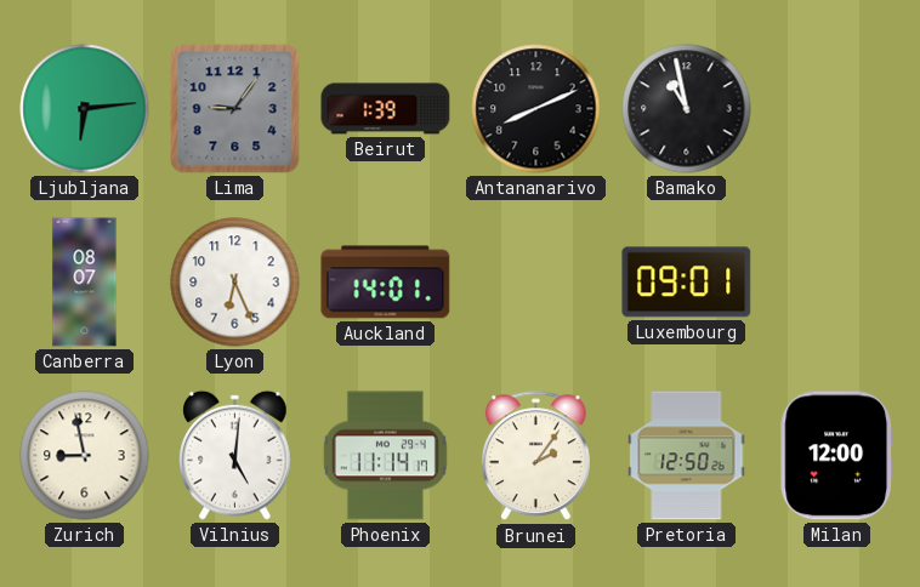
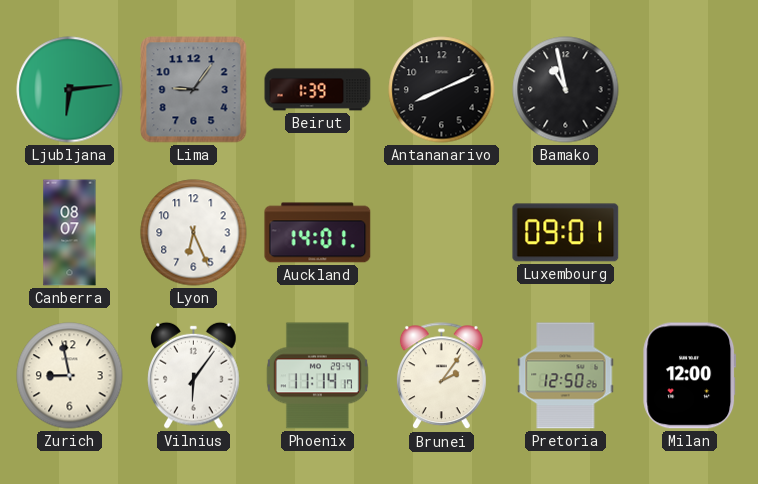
Vilnius: 5:01 -> 6:06
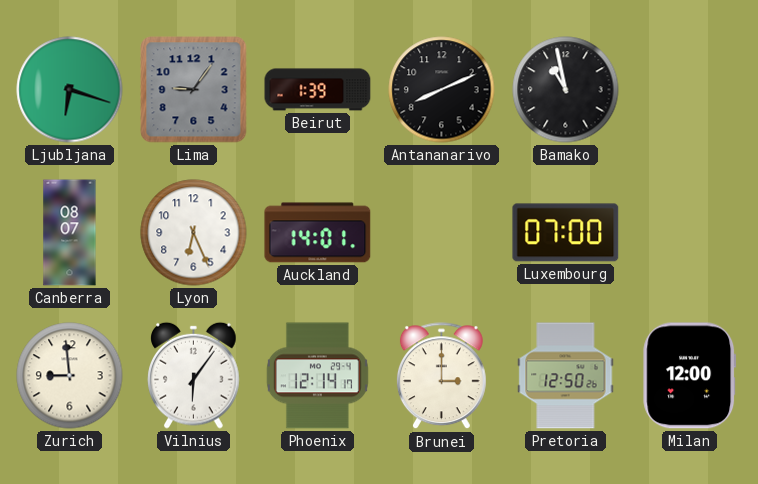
Ljubljana: 6:14 -> 6:18
Luxembourg: 09:01 -> 07:00
Zurich: 8:58 -> 8:59
Phoenix: 11:14 -> 12:14
Brunei: 2:06 -> 3:00
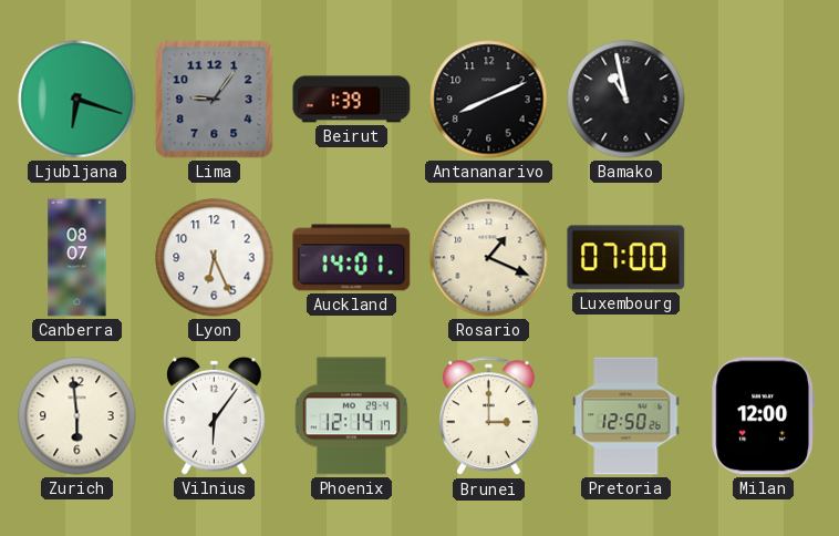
Rosario: none -> 1:19
Zurich: 8:59 -> 5:59
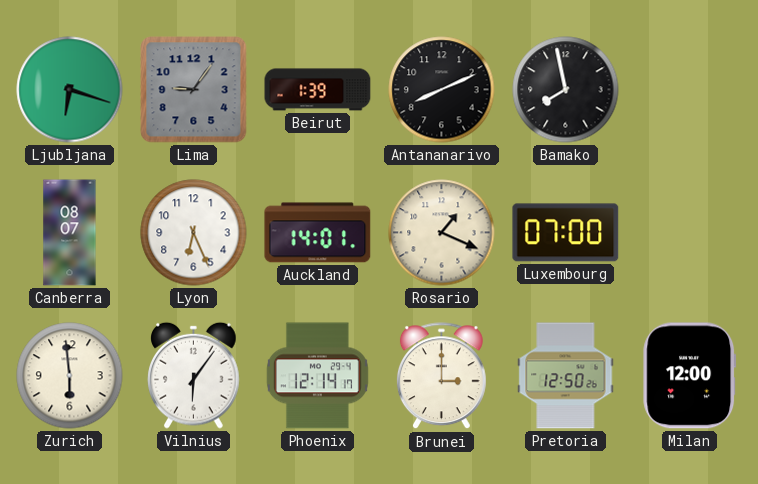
Bamako: 10:58 -> 7:58
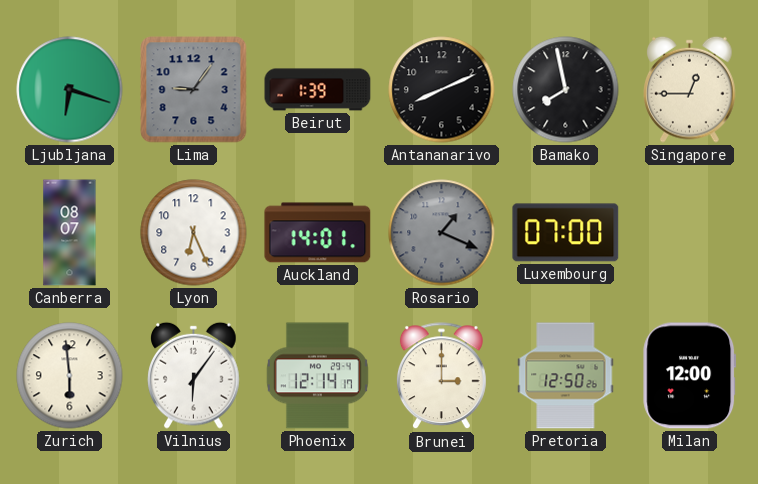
Singapore: none -> 12:45
Rosario dial: cream -> grey
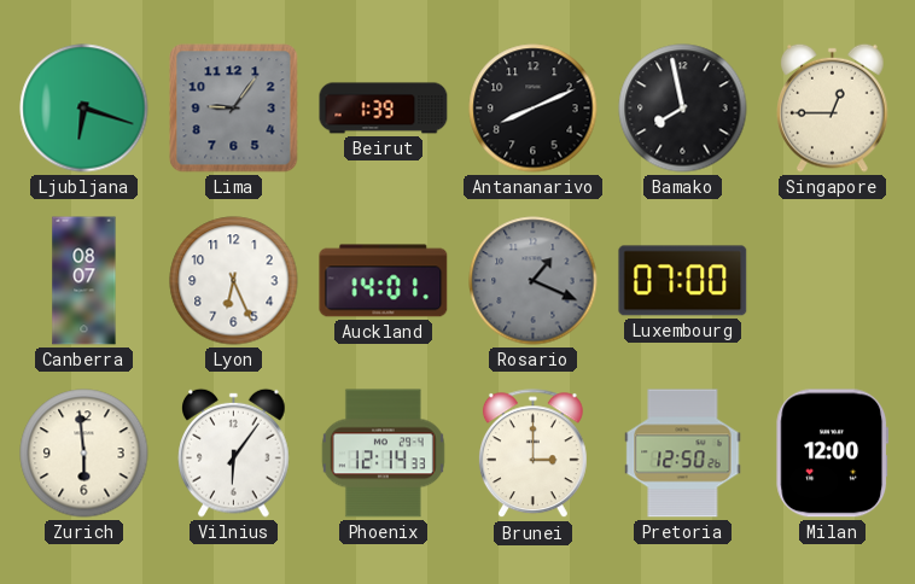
Phoenix: 12:14:17 -> 12:14:33
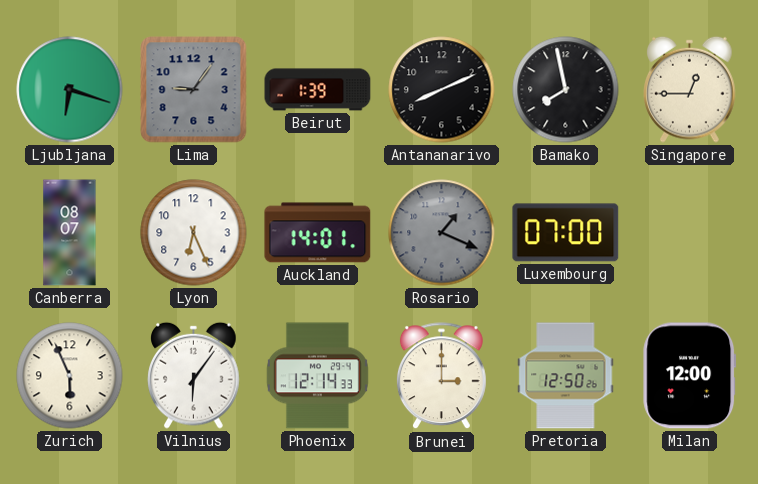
Zurich: 5:59 -> 5:56
